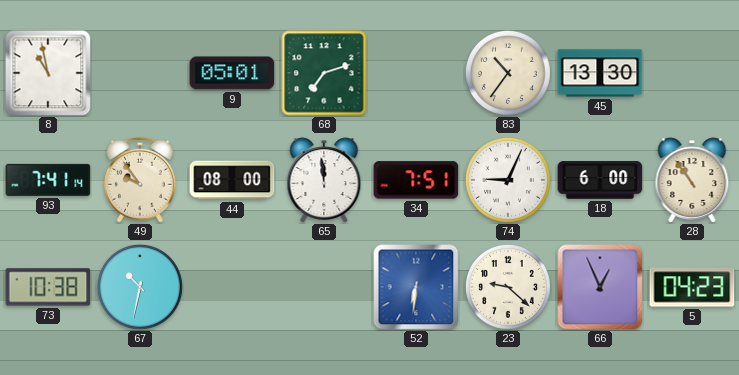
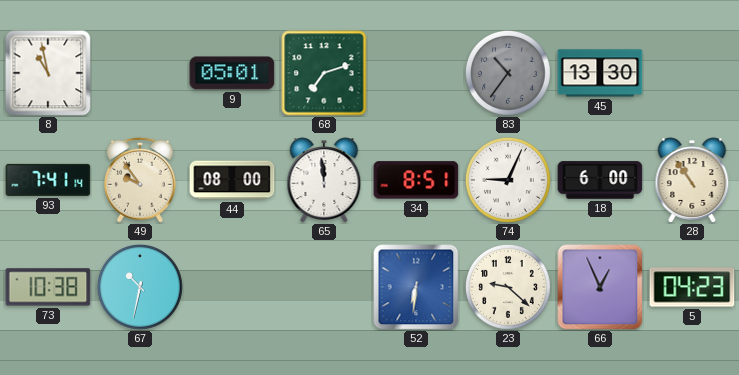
83 dial: cream -> grey
34: 7:51 -> 8:51
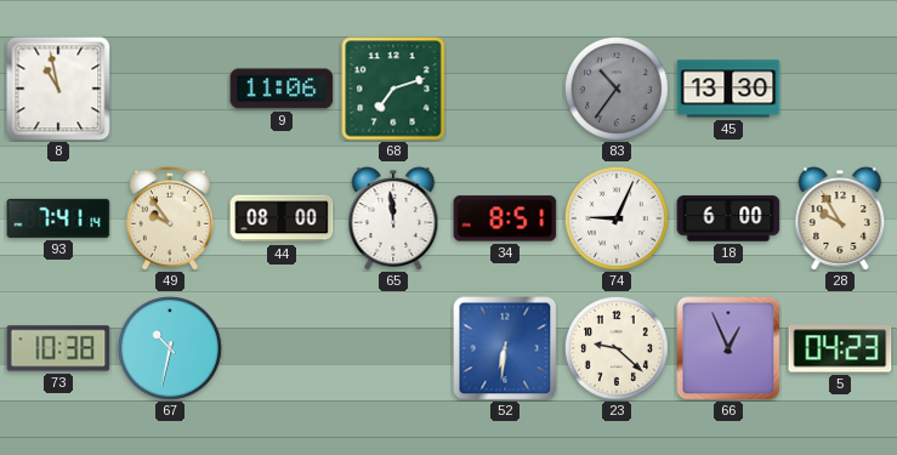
9: 05:01 -> 11:06
28: 10:54 -> 9:55
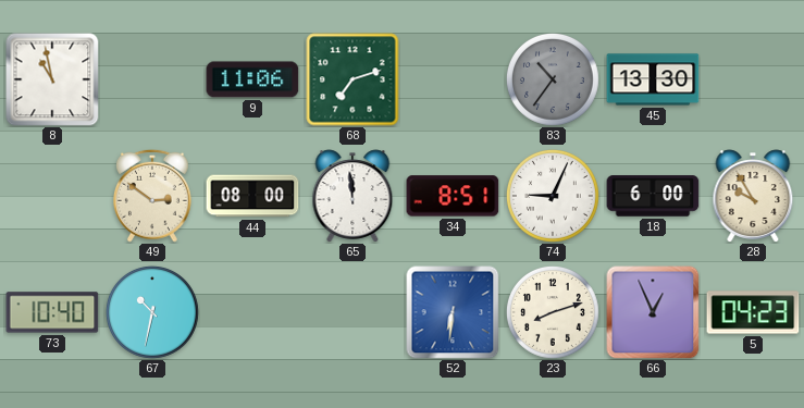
93: 7:41 -> none
49: 9:54 -> 2:51
73: 10:38 -> 10:40
23: 9:22 -> 8:12
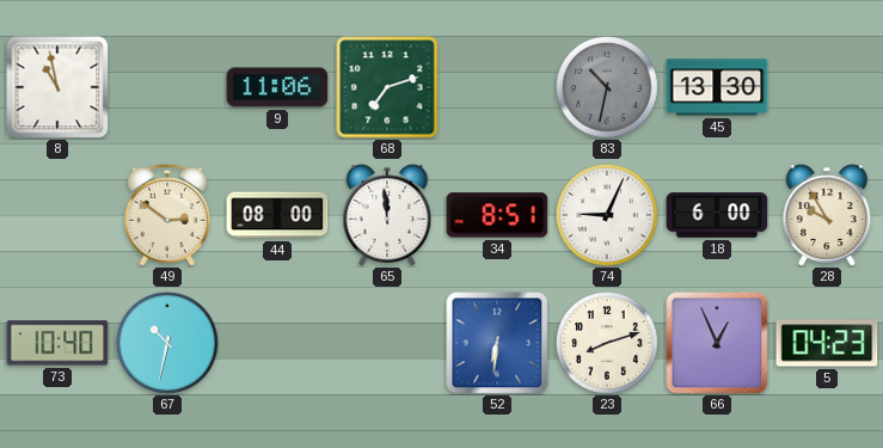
83: 10:36 -> 10:32
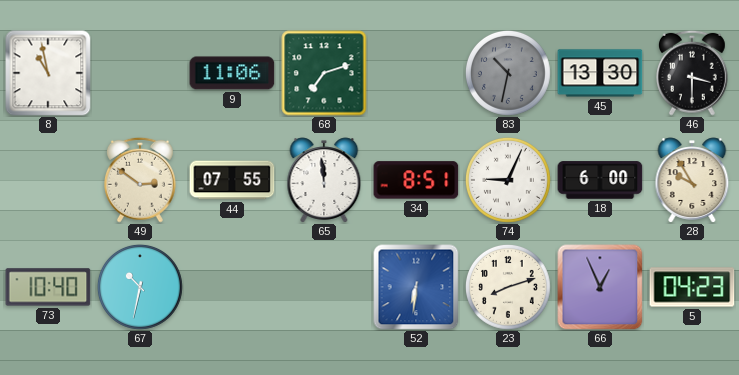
46: none -> 3:30
44: 08:00 -> 07:55
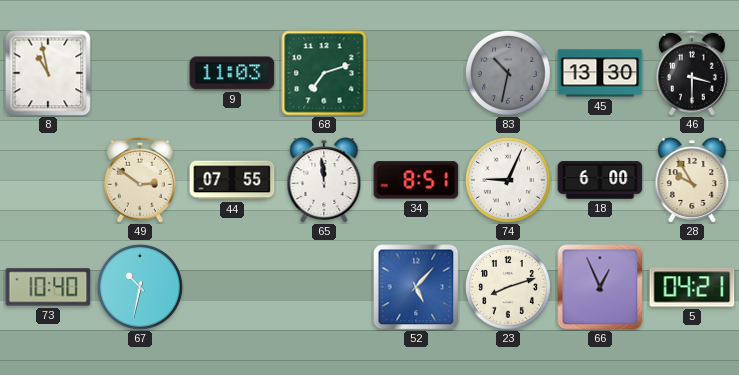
9: 11:06 -> 11:03
52: 6:31 -> 5:07
5: 04:23 -> 04:21
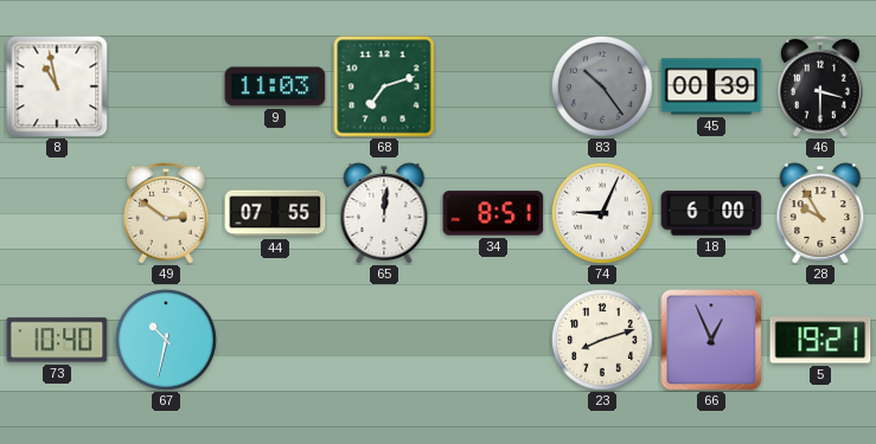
83: 10:32 -> 10:24
45: 13:30 -> 00:39
65: 11:59 -> 12:01
52: 5:07 -> none
5: 04:21 -> 19:21
